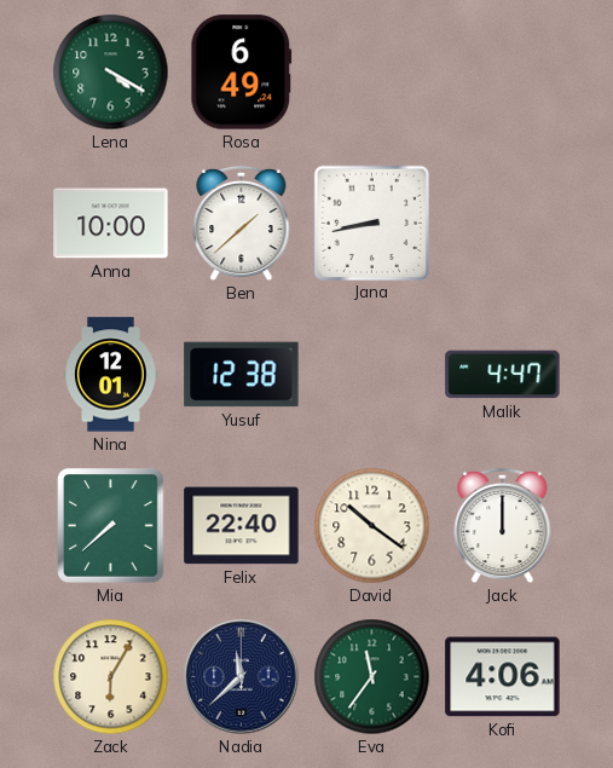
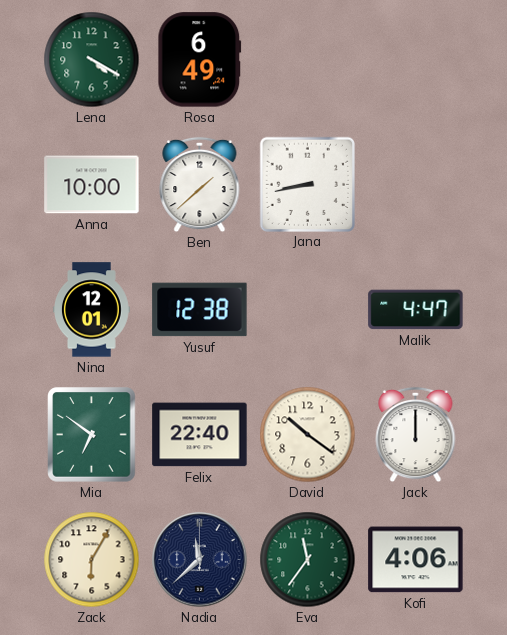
Mia: 7:38 -> 6:51
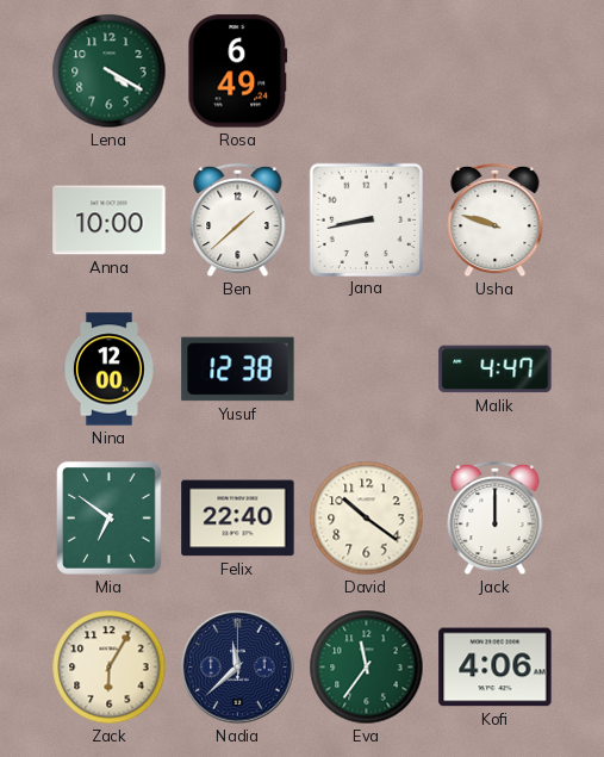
Usha: none -> 9:48
Nina: 12:01 -> 12:00
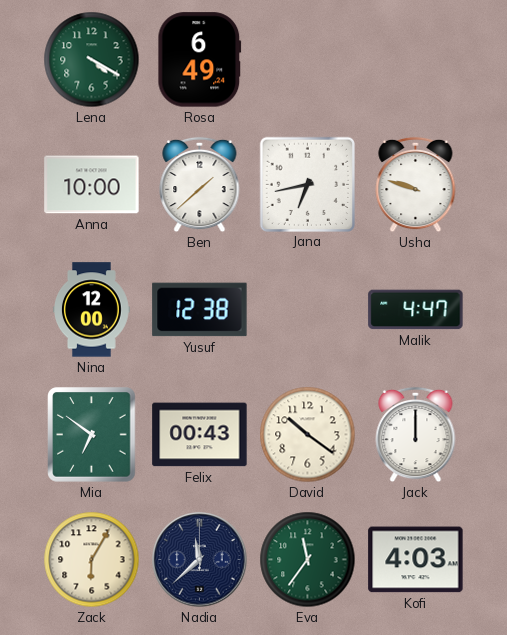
Jana: 8:43 -> 6:43
Felix: 22:40 -> 00:43
Kofi: 4:06 -> 4:03
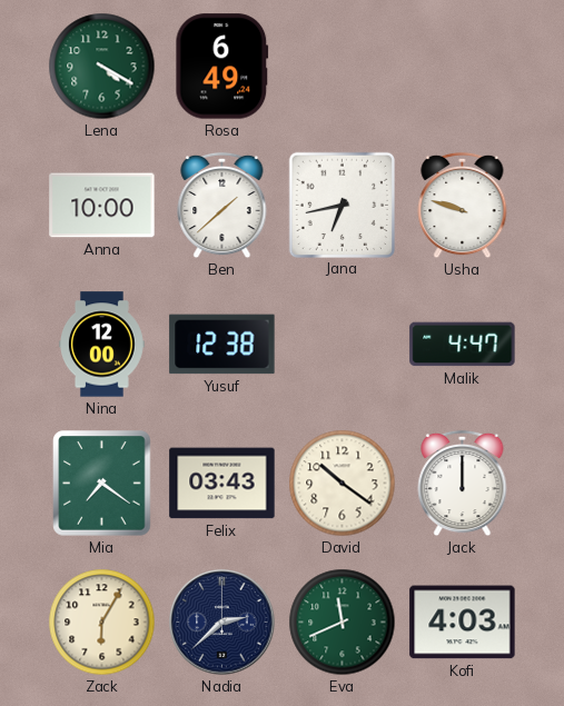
Mia: 6:51 -> 7:21
Felix: 00:43 -> 03:43
Nadia: 11:38 -> 2:38
Eva: 11:36 -> 11:41
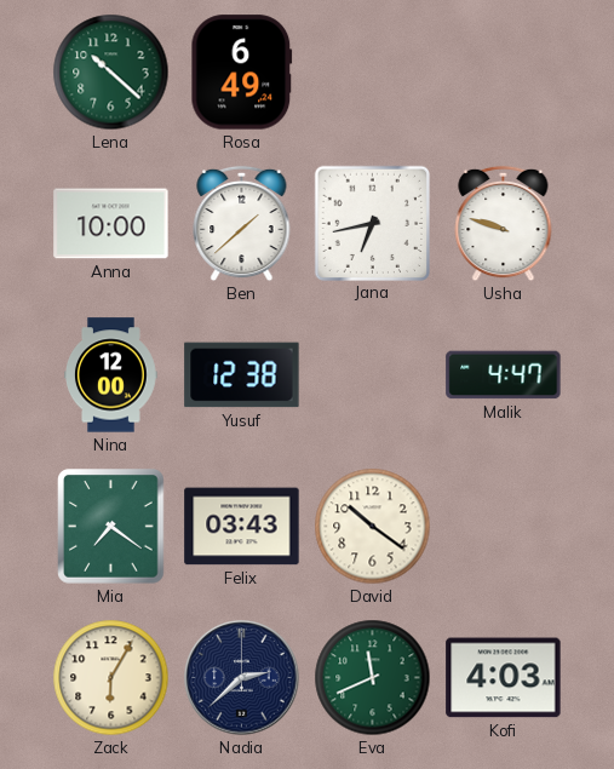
Lena: 4:20 -> 10:22
Jack: 12:00 -> none
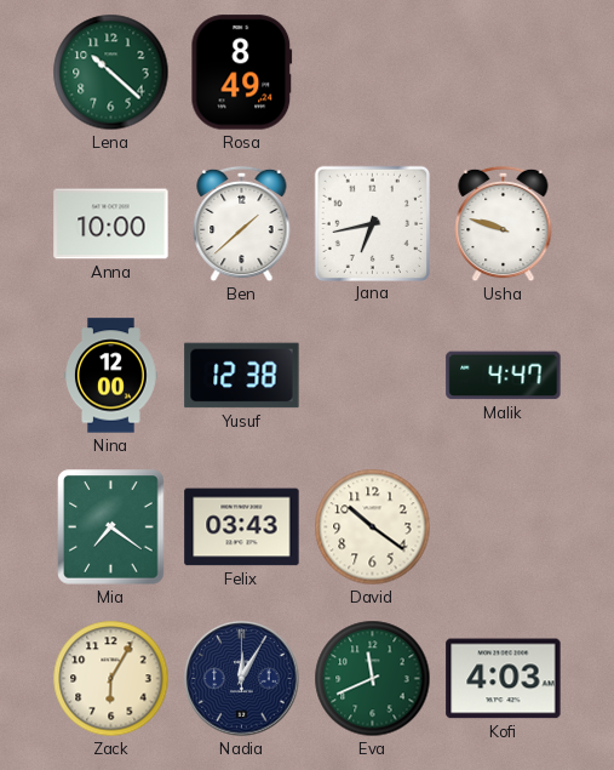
Rosa: 6:49 -> 8:49
Nadia: 2:38 -> 12:05
